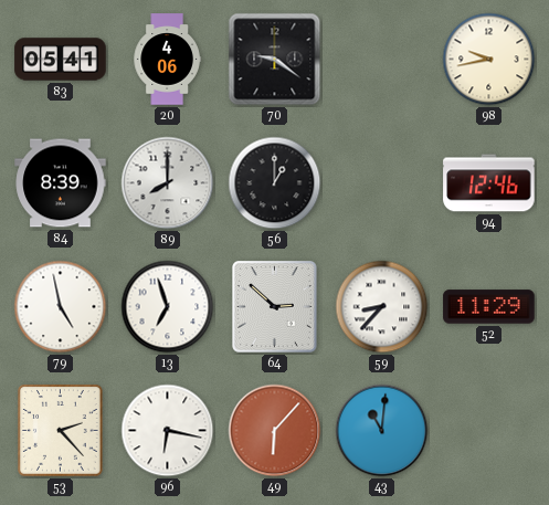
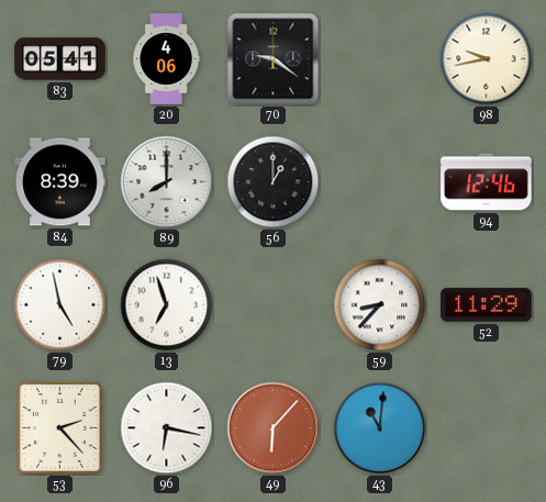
64: 2:52 -> none
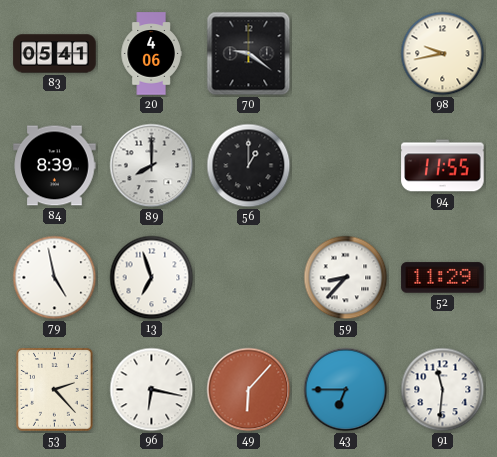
94: 12:46 -> 11:55
43: 11:01 -> 6:45
91: none -> 11:31
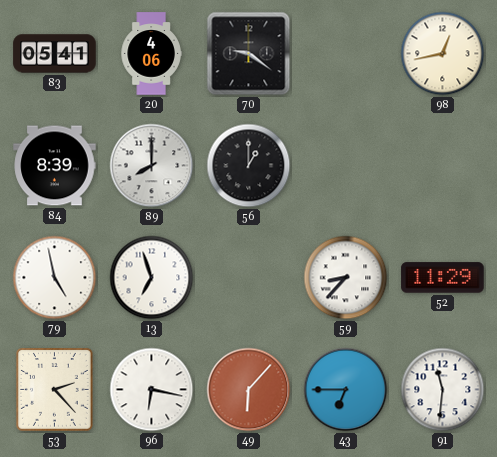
98: 9:43 -> 12:43
94: 11:55 -> none
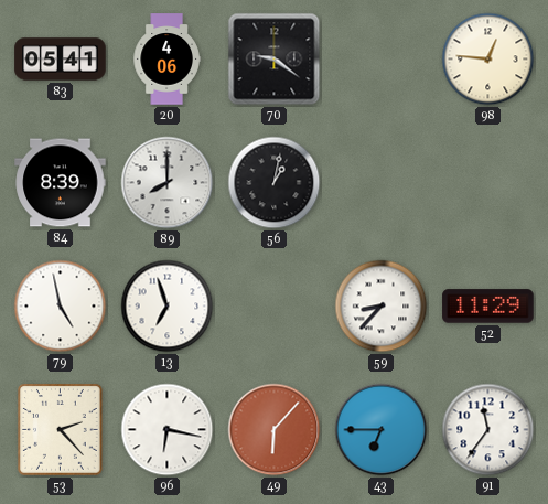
98: 12:43 -> 12:46
56: 1:00 -> 1:02
91: 11:31 -> 11:36
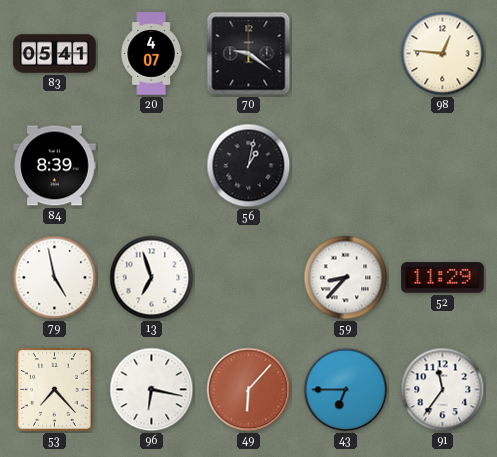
20: 4:06 -> 4:07
89: 8:00 -> none
53: 2:23 -> 7:23
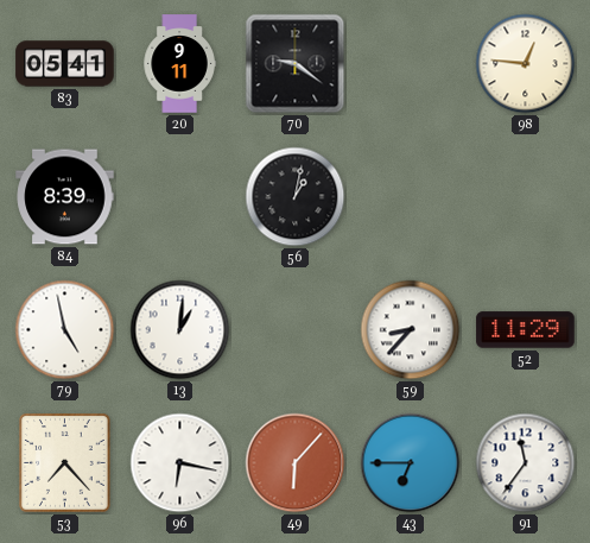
20: 4:07 -> 9:11
13: 6:57 -> 1:01
